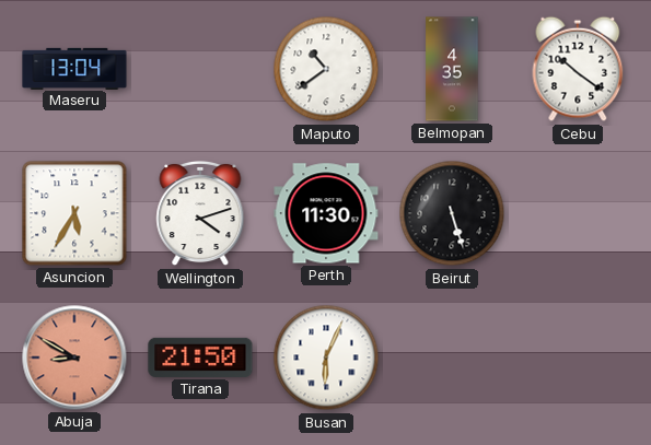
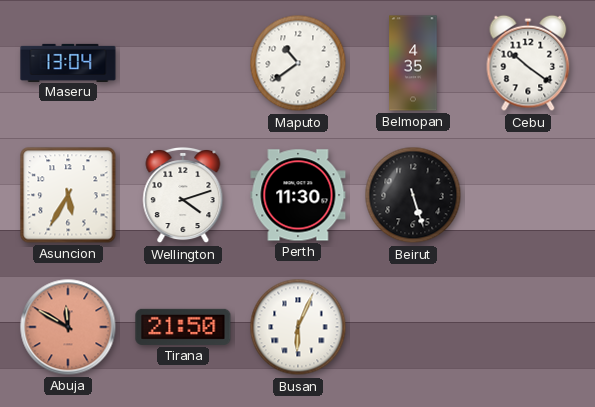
Abuja: 8:50 -> 11:50
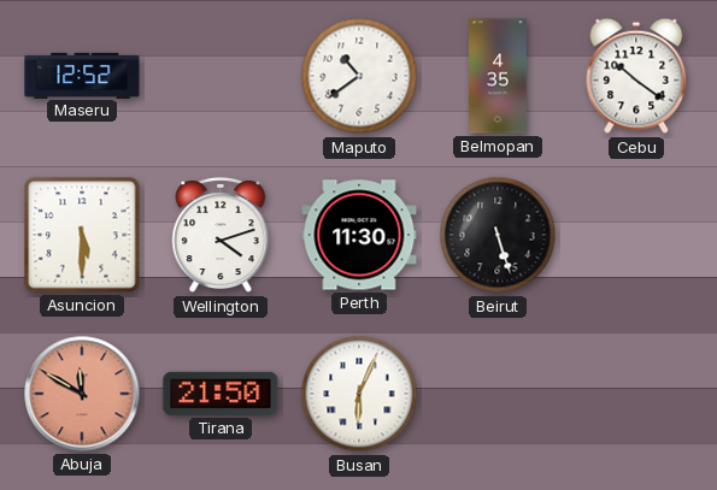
Maseru: 13:04 -> 12:52
Asuncion: 5:35 -> 5:30
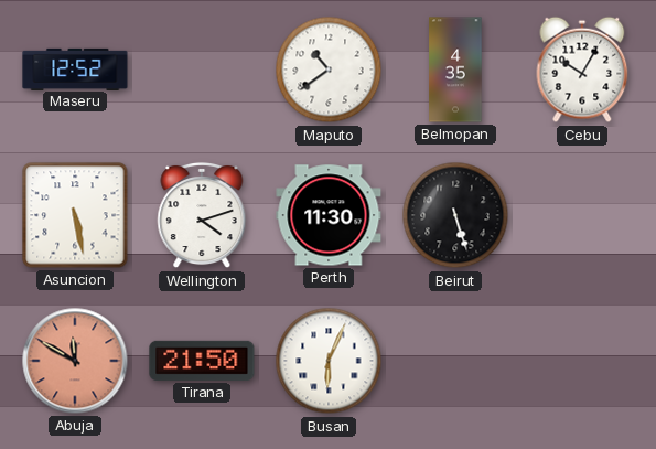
Cebu: 10:21 -> 10:05
Asuncion: 5:30 -> 5:28
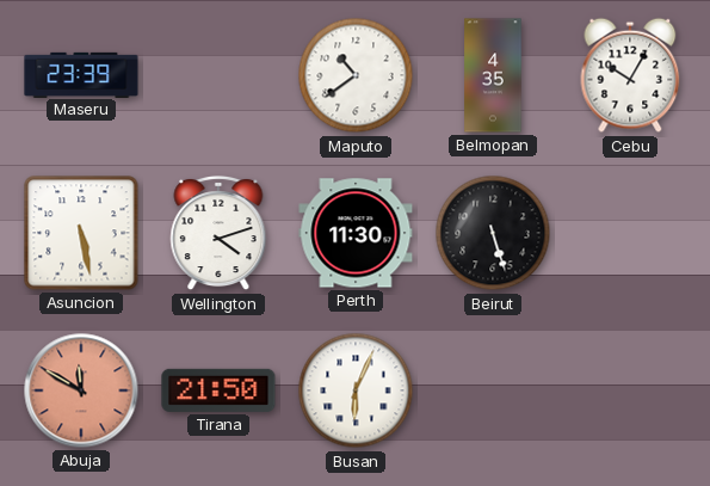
Maseru: 12:52 -> 23:39
